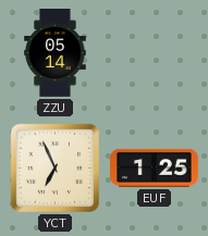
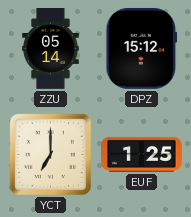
DPZ: none -> 15:12
YCT: 6:56 -> 7:00
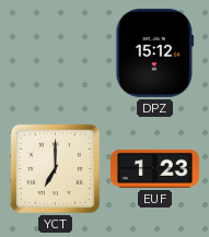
ZZU: 05:14 -> none
EUF: 1:25 -> 1:23
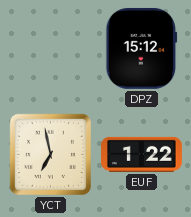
YCT: 7:00 -> 6:58
EUF: 1:23 -> 1:22
